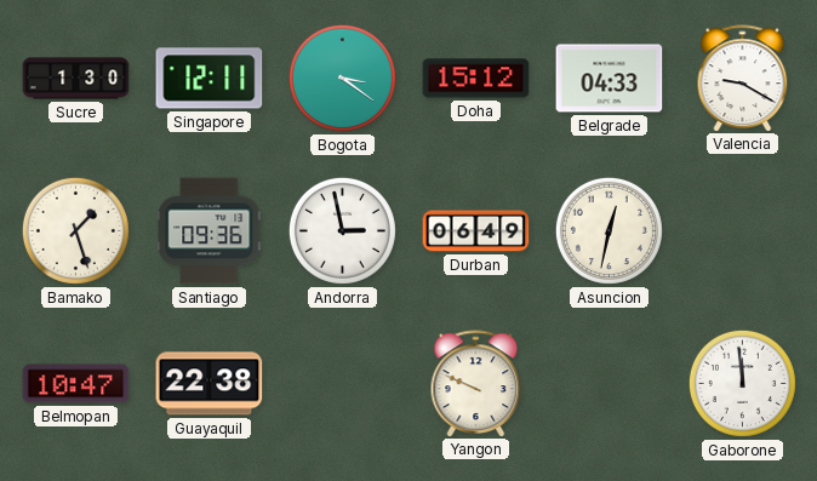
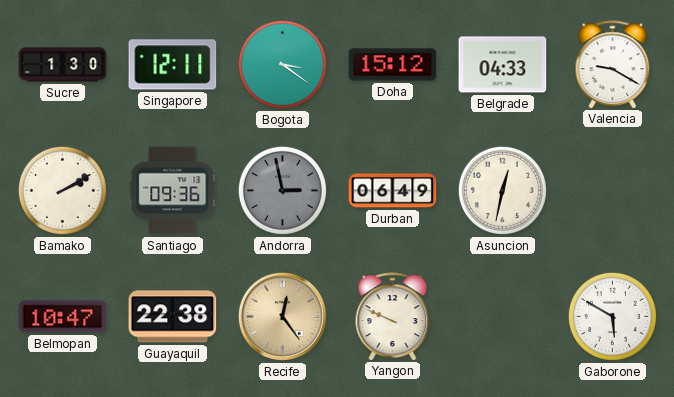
Bamako: 1:27 -> 2:10
Andorra dial: white -> grey
Recife: none -> 12:24
Gaborone: 11:59 -> 5:50
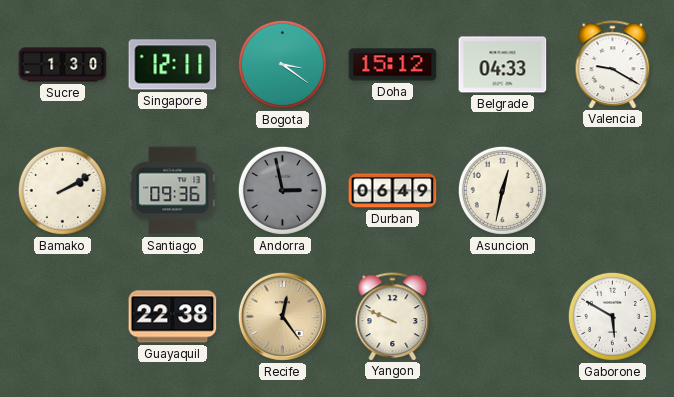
Belmopan: 10:47 -> none
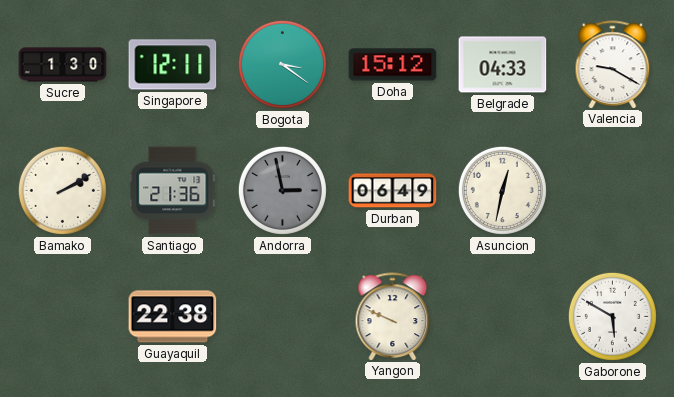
Santiago: 09:36 -> 21:36
Recife: 12:24 -> none
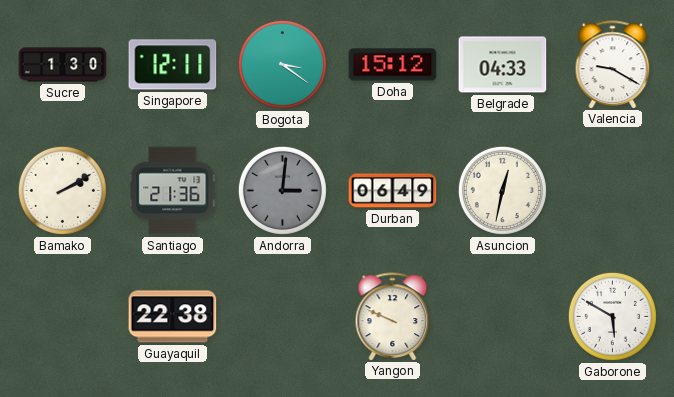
Andorra: 2:58 -> 3:01
